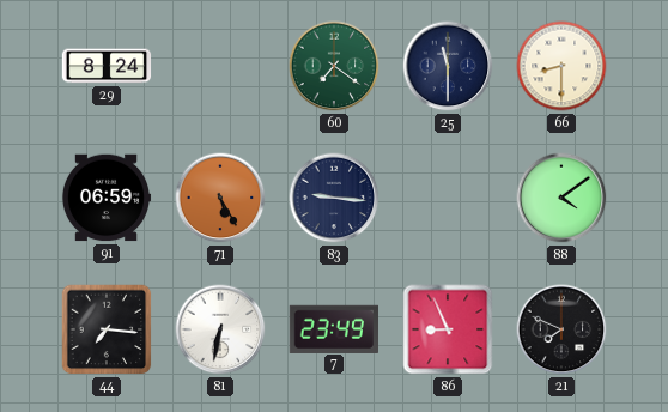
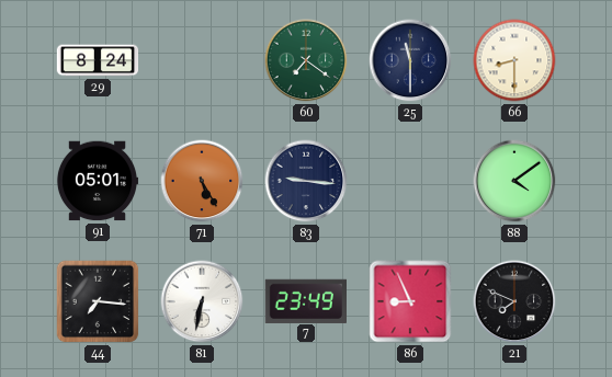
91: 06:59 -> 05:01
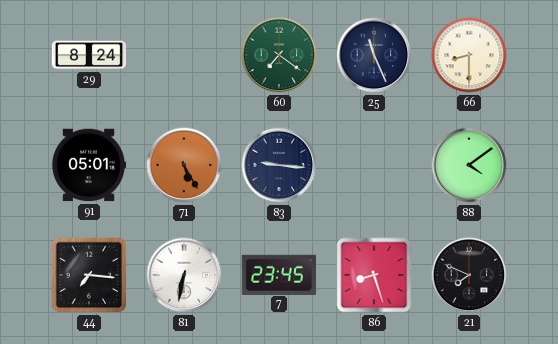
25: 11:30 -> 11:26
7: 23:49 -> 23:45
86: 8:56 -> 8:27
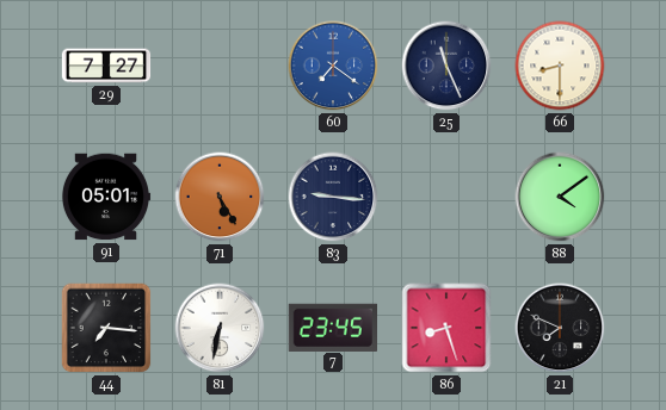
29: 8:24 -> 7:27
60 dial: green -> blue
